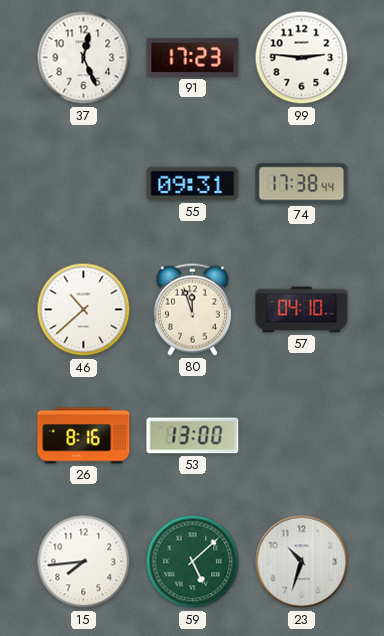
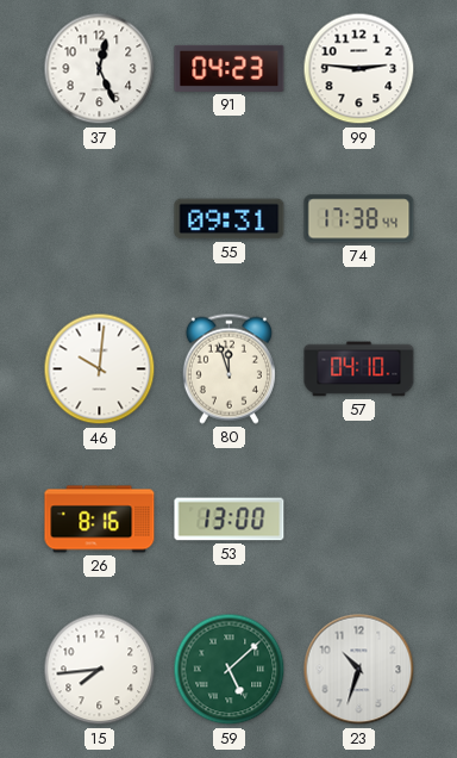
91: 17:23 -> 04:23
46: 10:38 -> 10:01
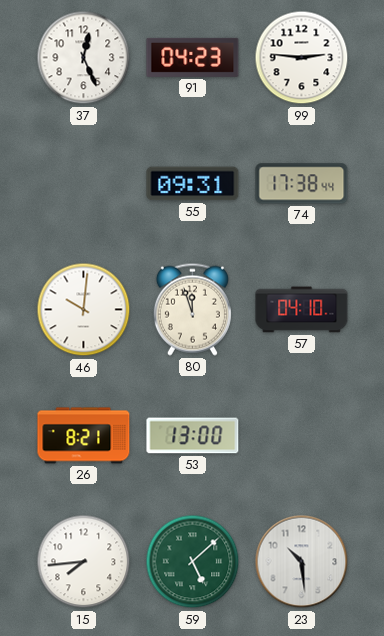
26: 8:16 -> 8:21
23: 10:33 -> 10:29
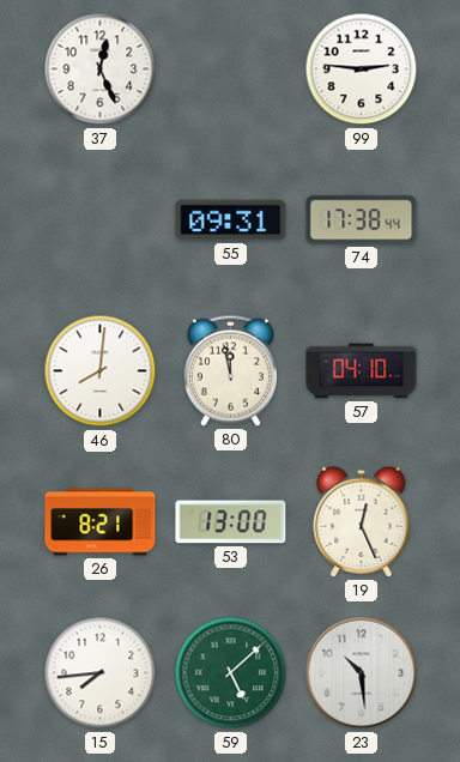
91: 04:23 -> none
46: 10:01 -> 8:01
80: 11:57 -> 11:58
19: none -> 12:26
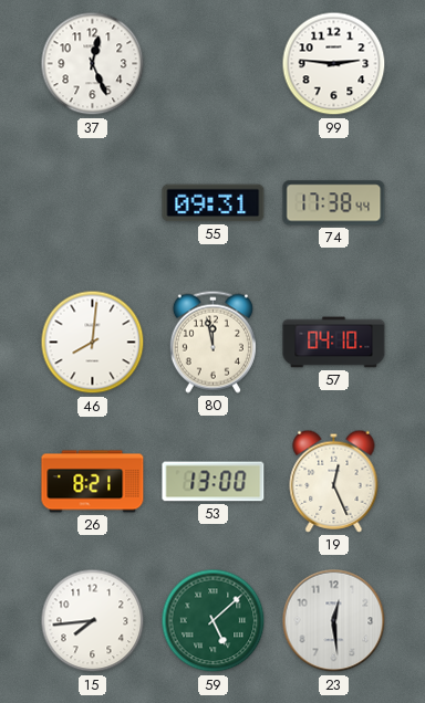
23: 10:29 -> 12:29
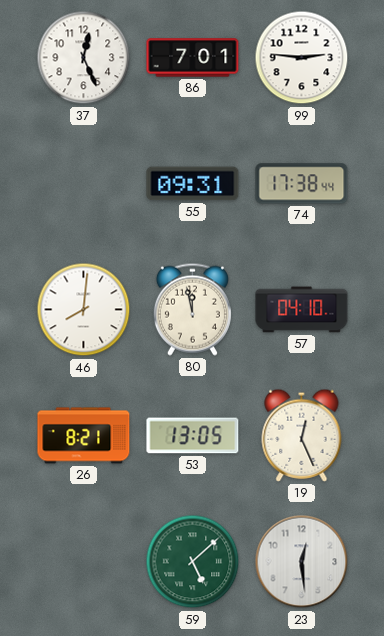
86: none -> 7:01
53: 13:00 -> 13:05
15: 7:44 -> none
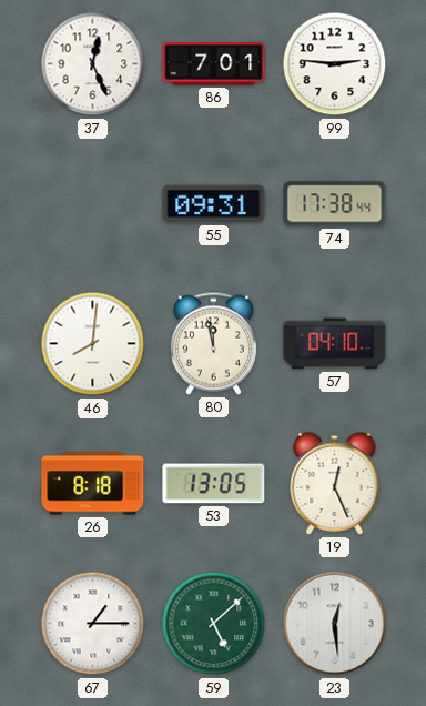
26: 8:21 -> 8:18
67: none -> 1:15
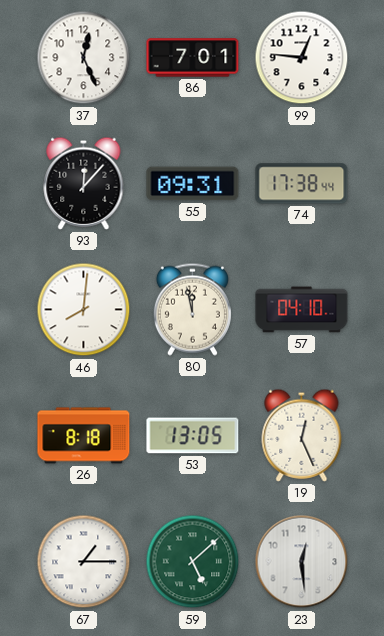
99: 2:46 -> 12:46
93: none -> 12:07
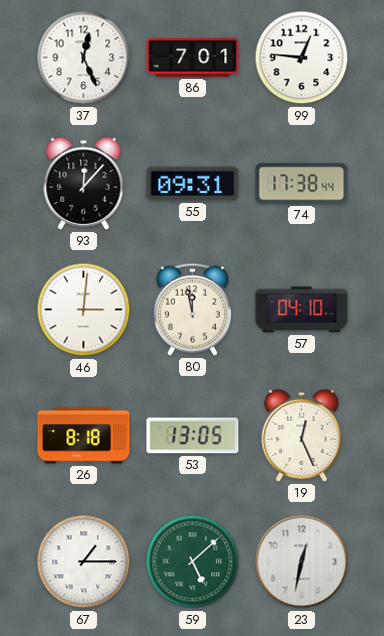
46: 8:01 -> 3:01
23: 12:29 -> 12:32
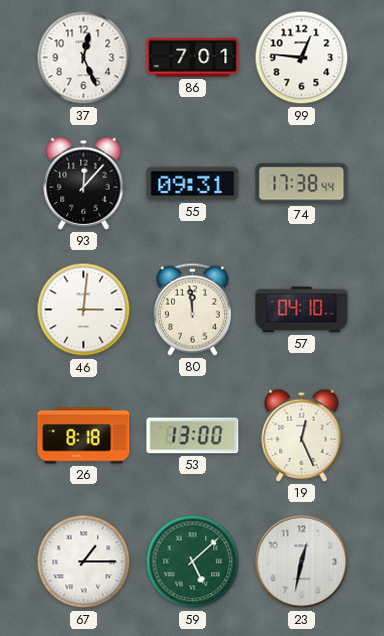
80: 11:58 -> 11:59
53: 13:05 -> 13:00
